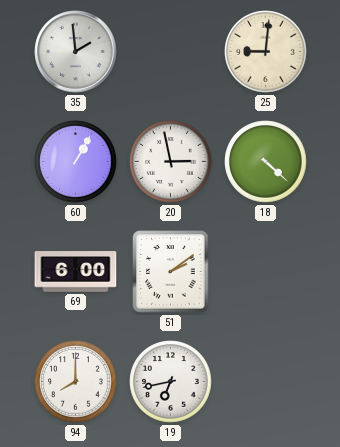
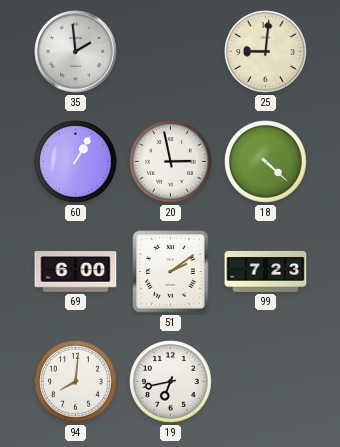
99: none -> 7:23
94: 8:00 -> 8:01
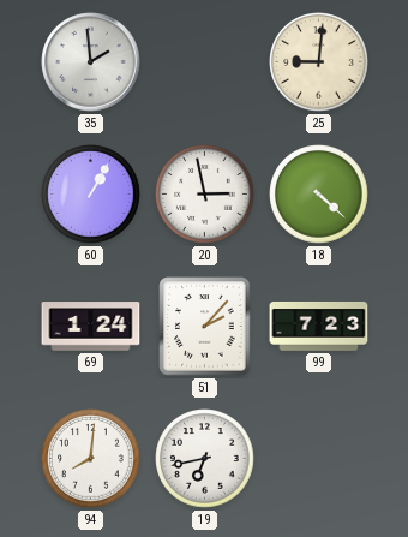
69: 6:00 -> 1:24
51: 2:09 -> 2:07
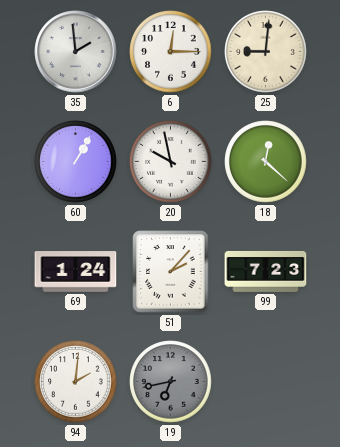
6: none -> 12:15
20: 2:58 -> 9:58
18: 4:22 -> 12:22
94: 8:01 -> 2:01
19 dial: white -> grey
